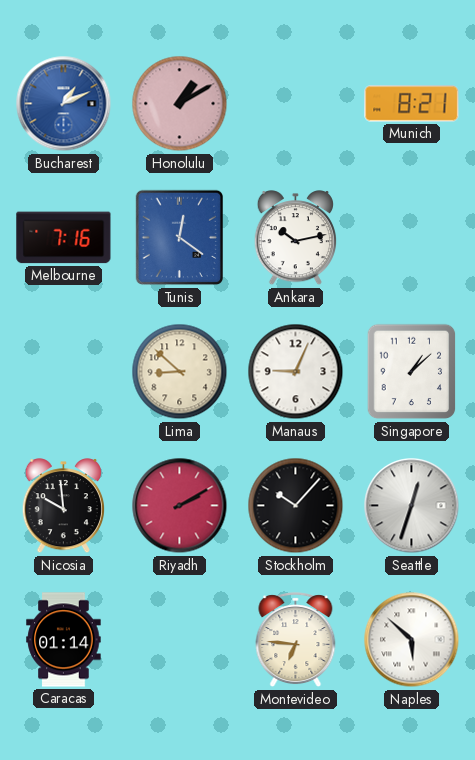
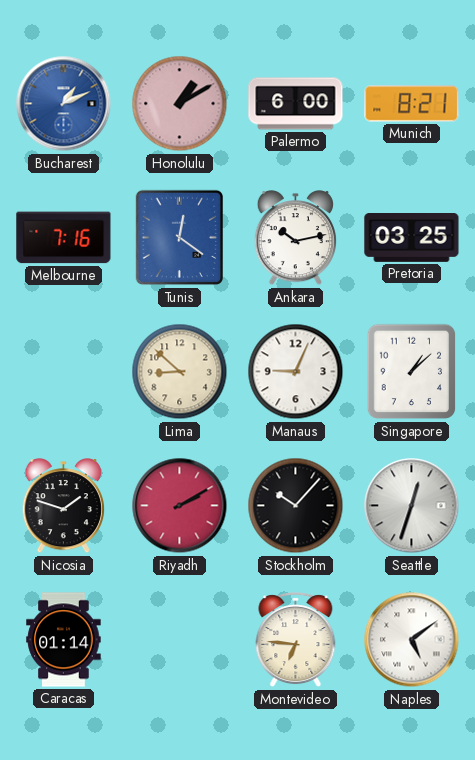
Palermo: none -> 6:00
Pretoria: none -> 03:25
Nicosia: 9:59 -> 1:48
Naples: 5:52 -> 5:09
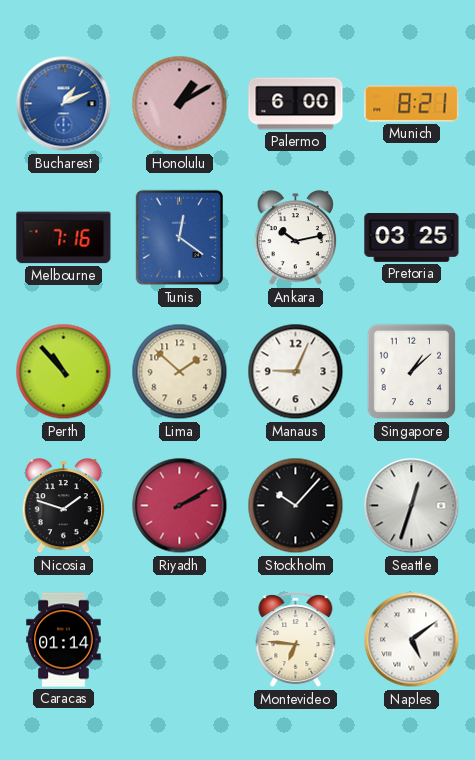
Perth: none -> 10:53
Lima: 8:52 -> 1:52
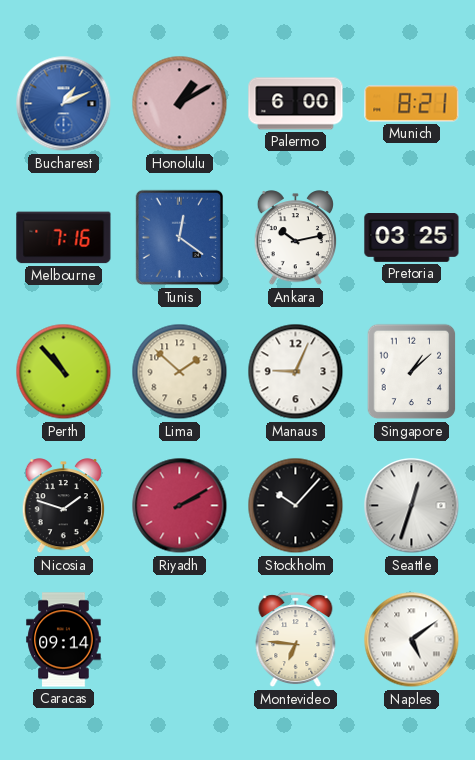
Caracas: 01:14 -> 09:14
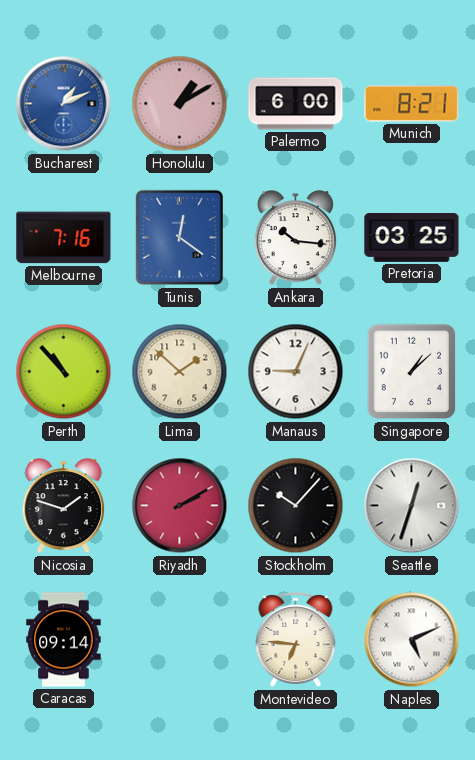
Ankara: 10:13 -> 10:16
Naples: 5:09 -> 5:11
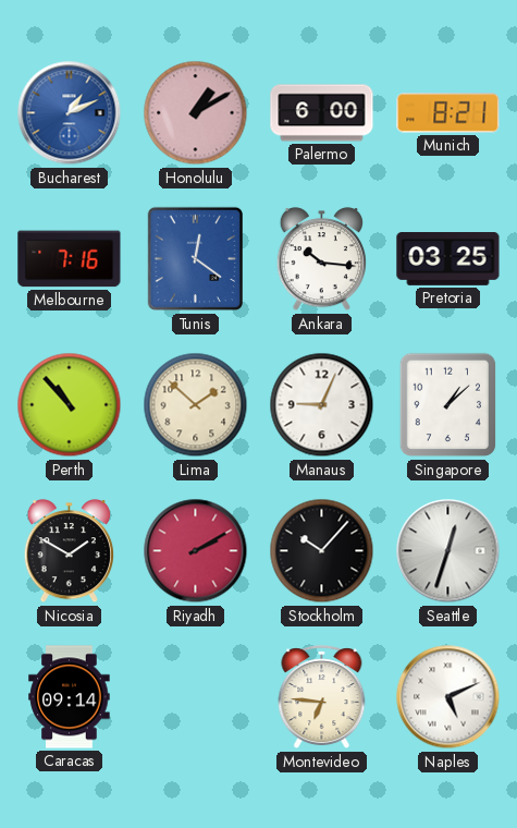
Nicosia: 1:48 -> 1:50
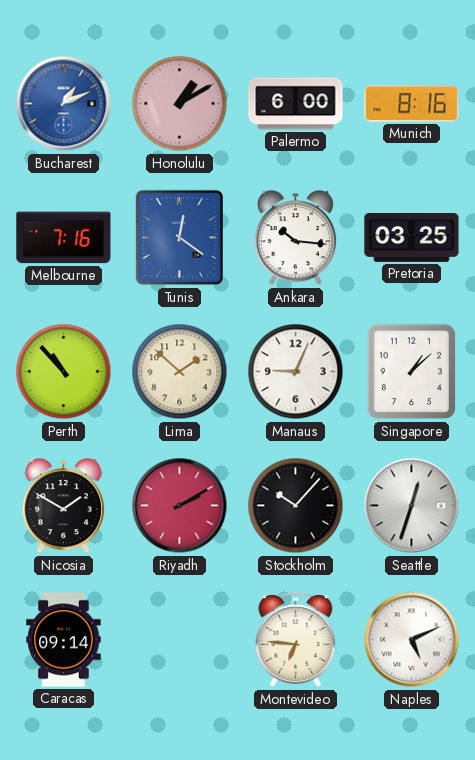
Munich: 8:21 -> 8:16
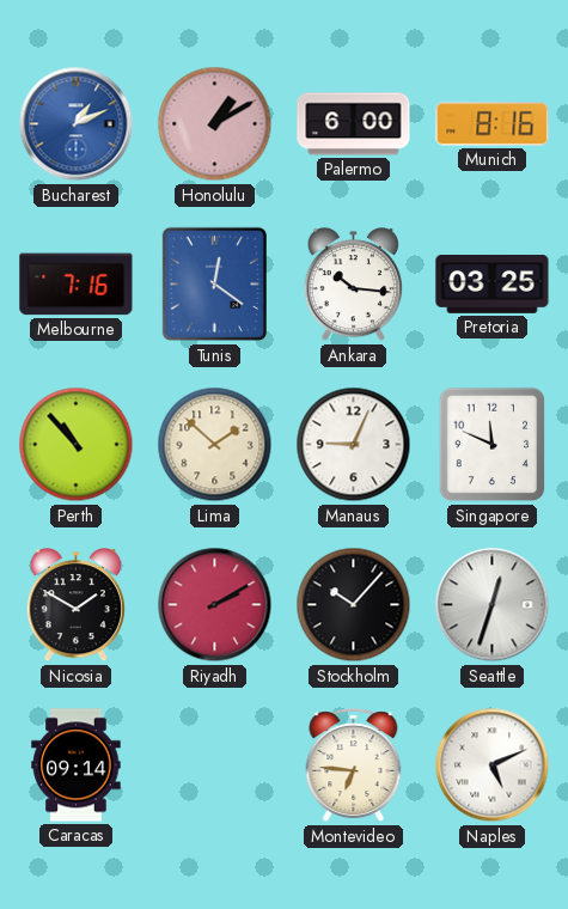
Singapore: 1:08 -> 11:49
